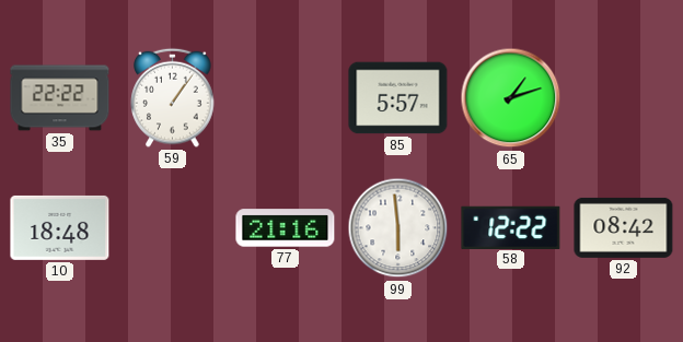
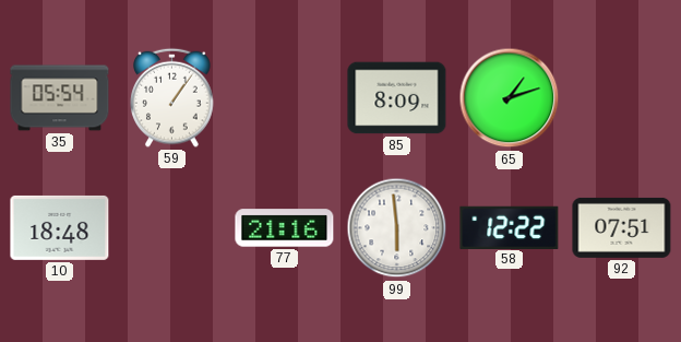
35: 22:22 -> 05:54
85: 5:57 -> 8:09
92: 08:42 -> 07:51
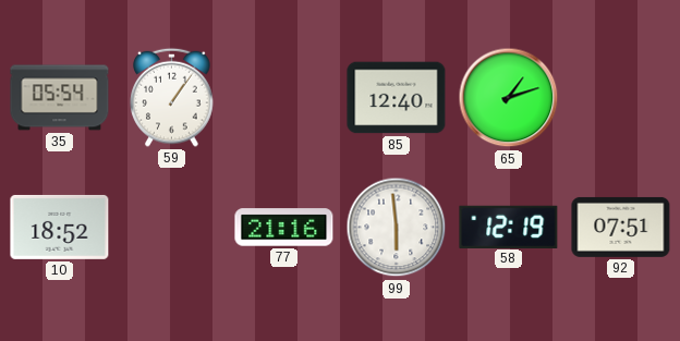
85: 8:09 -> 12:40
10: 18:48 -> 18:52
58: 12:22 -> 12:19
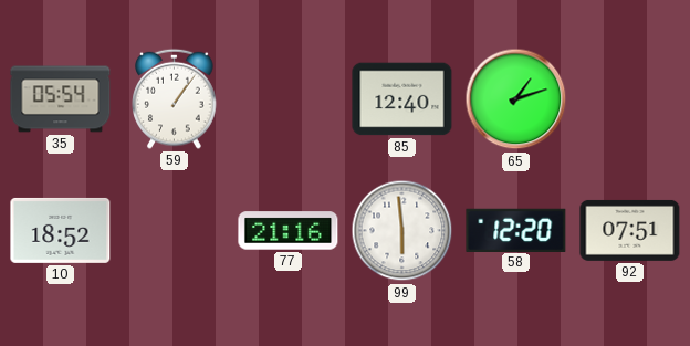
58: 12:19 -> 12:20
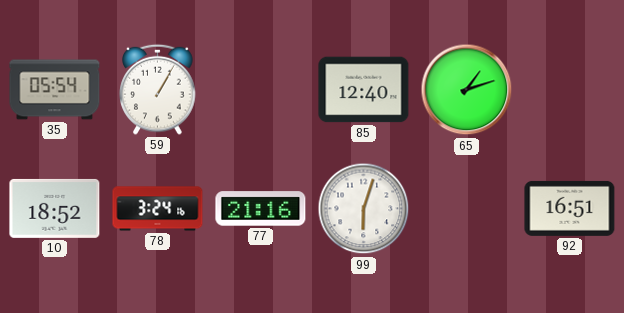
59: 1:06 -> 1:05
78: none -> 3:24
99: 5:59 -> 6:03
58: 12:20 -> none
92: 07:51 -> 16:51
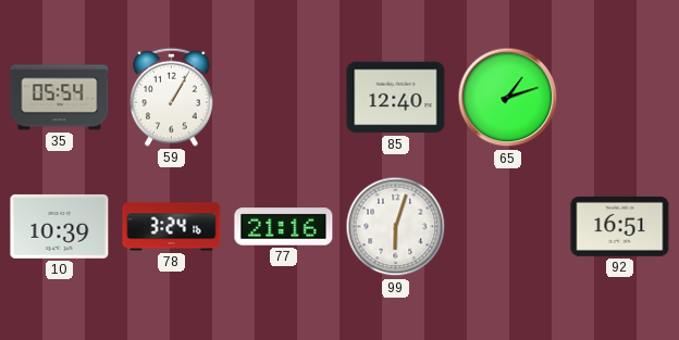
10: 18:52 -> 10:39
